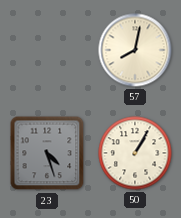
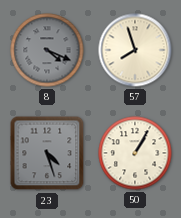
8: none -> 4:19
57: 8:02 -> 7:57
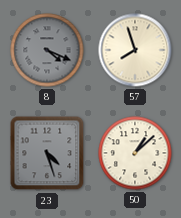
50: 1:05 -> 1:08
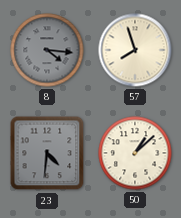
8: 4:19 -> 4:16
23: 4:27 -> 4:31
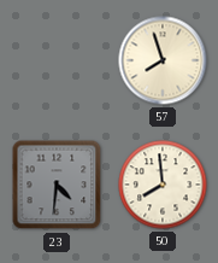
8: 4:16 -> none
50: 1:08 -> 7:59
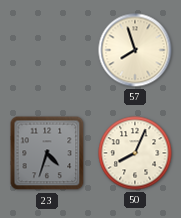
23: 4:31 -> 4:33
50: 7:59 -> 8:04
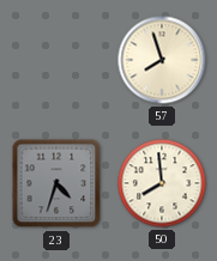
50: 8:04 -> 7:59
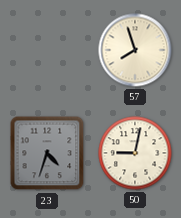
50: 7:59 -> 9:02
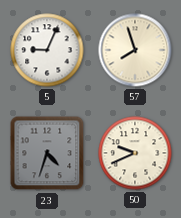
5: none -> 9:04
50: 9:02 -> 9:41
